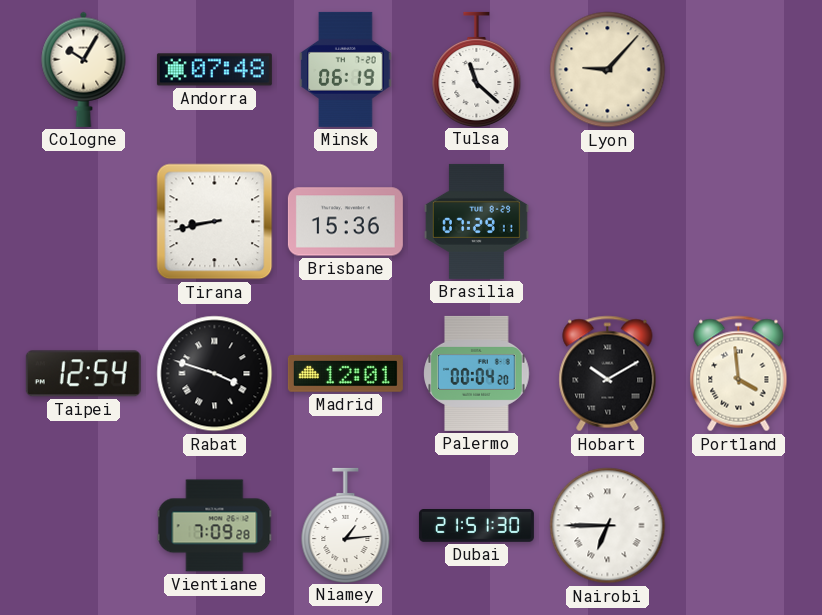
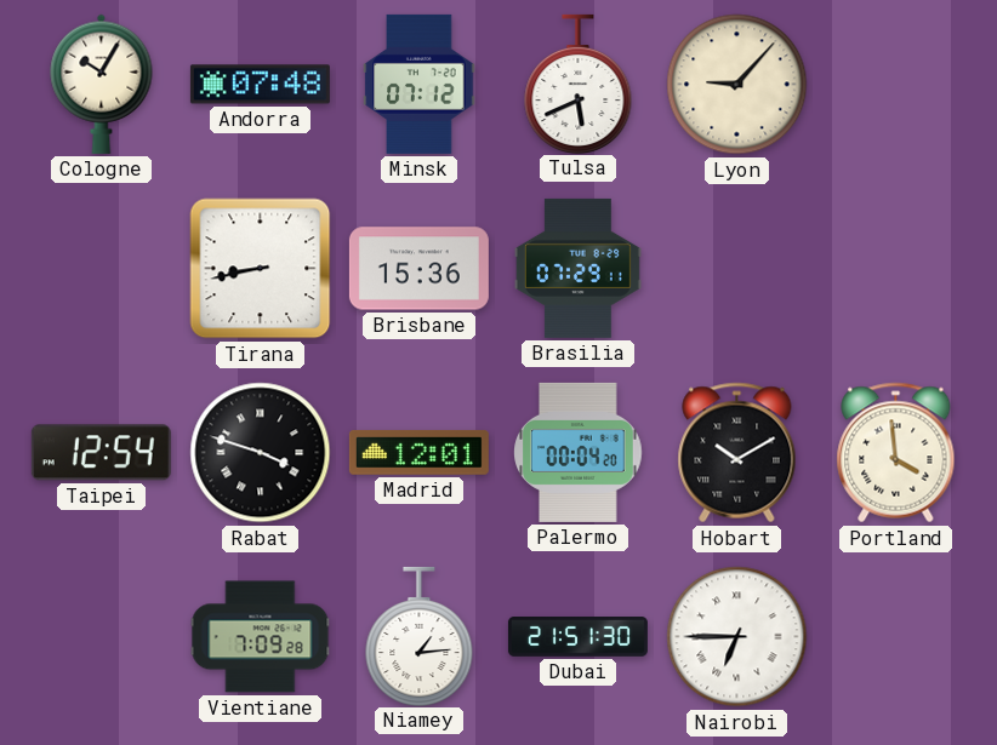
Minsk: 06:19 -> 07:12
Tulsa: 11:22 -> 5:41
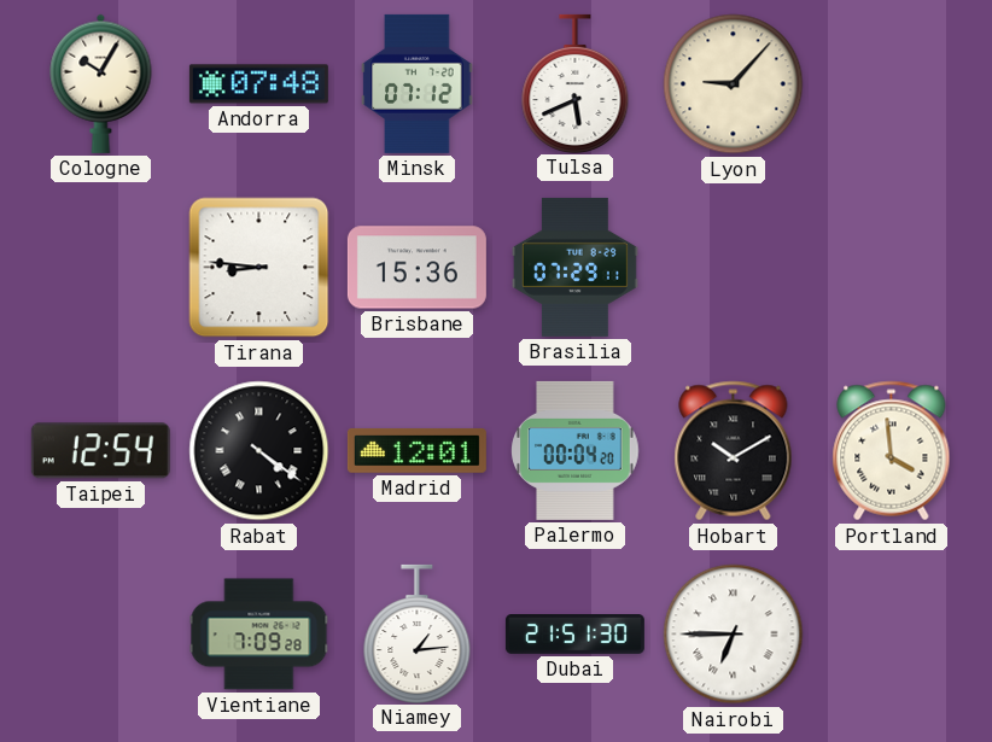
Tirana: 8:43 -> 8:46
Rabat: 3:48 -> 4:21
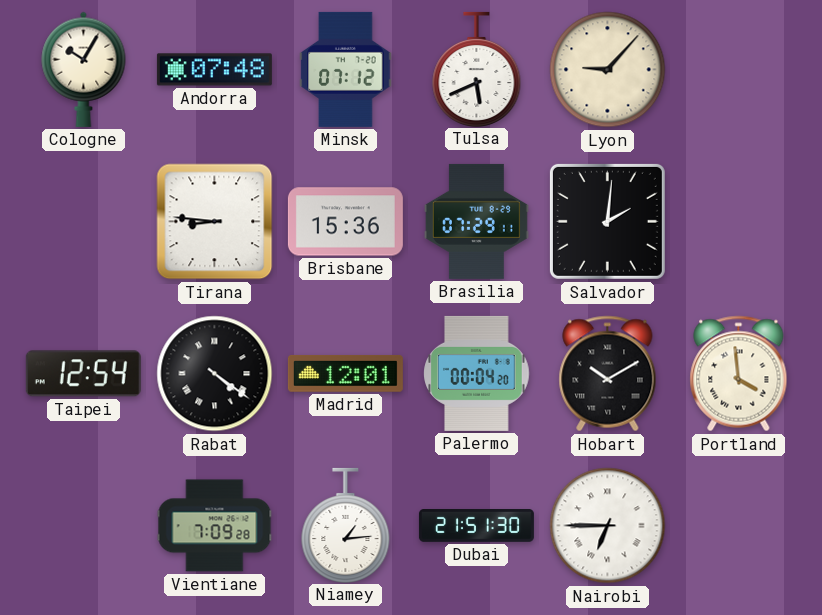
Salvador: none -> 2:01
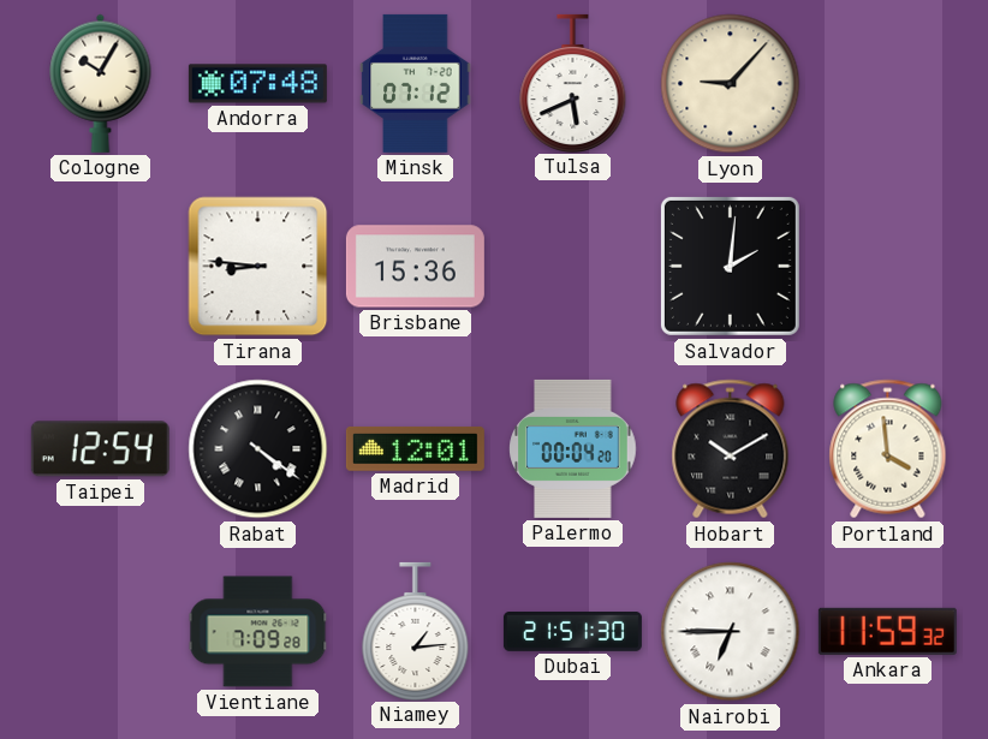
Brasilia: 07:29 -> none
Ankara: none -> 11:59
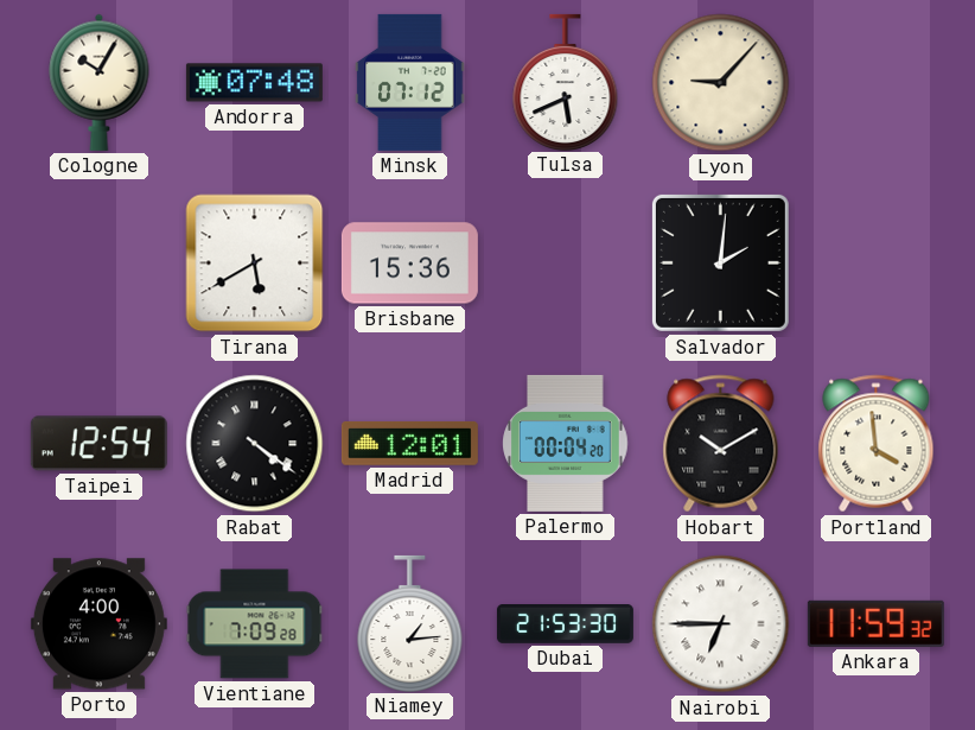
Tirana: 8:46 -> 5:40
Porto: none -> 4:00
Dubai: 21:51 -> 21:53
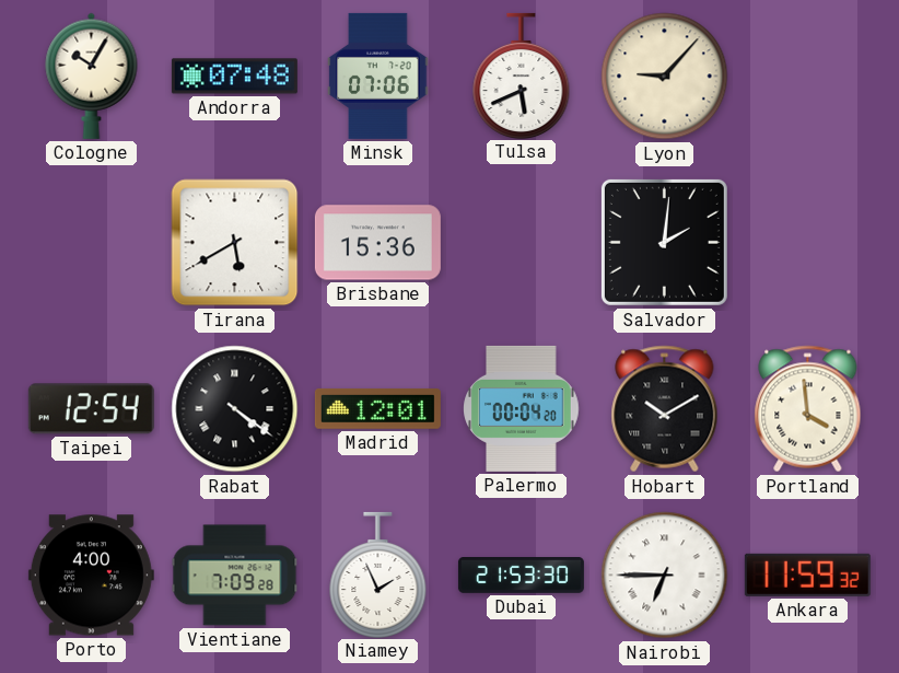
Minsk: 07:12 -> 07:06
Niamey: 1:14 -> 1:56
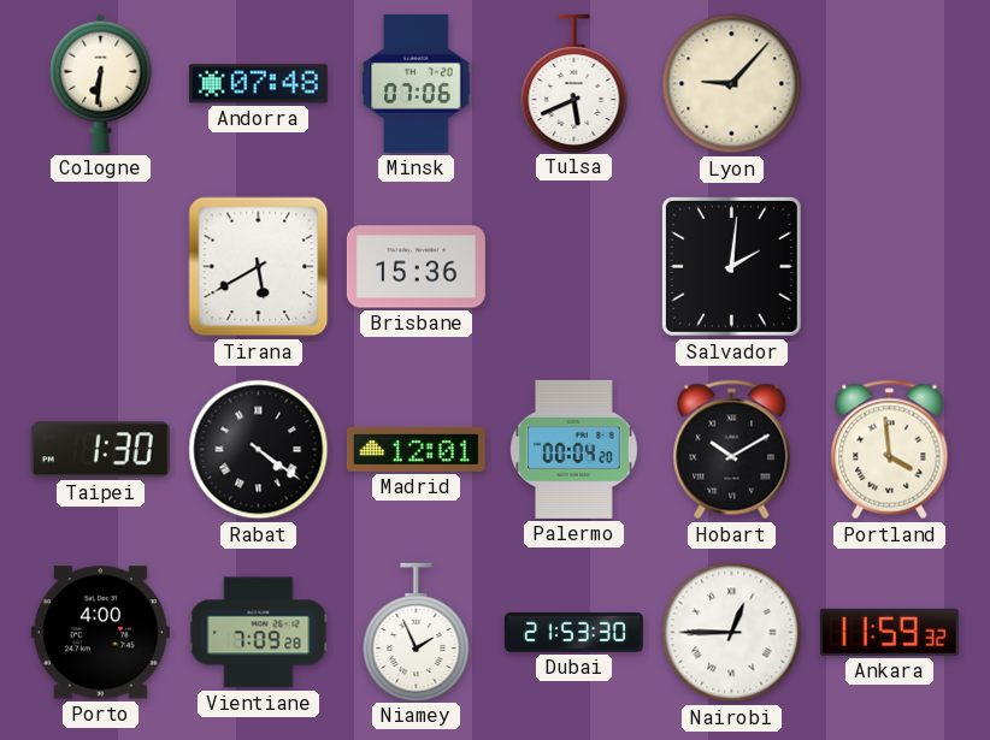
Cologne: 10:05 -> 6:31
Taipei: 12:54 -> 1:30
Nairobi: 6:45 -> 12:45
